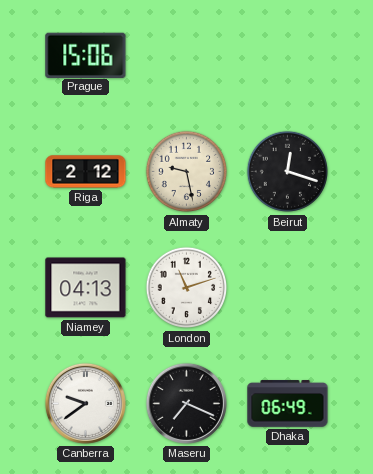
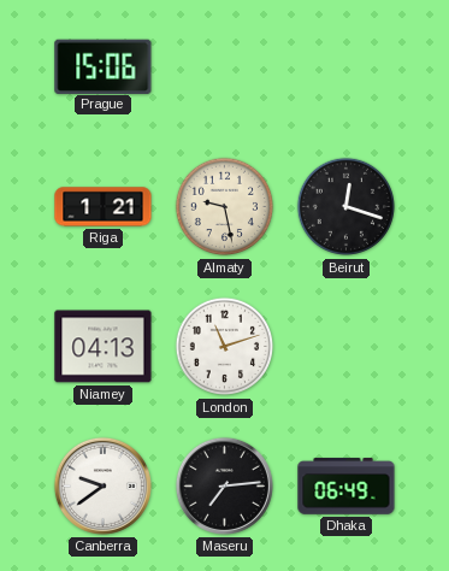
Riga: 2:12 -> 1:21
Maseru: 7:19 -> 7:14
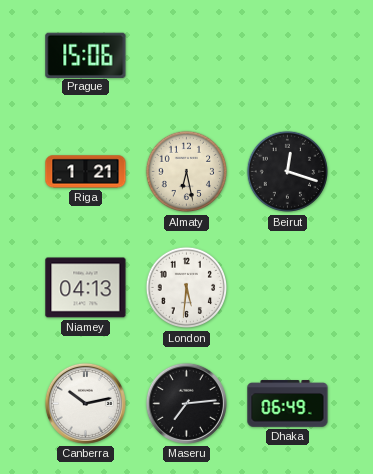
Almaty: 9:28 -> 6:28
London: 11:12 -> 5:31
Canberra: 9:39 -> 10:13
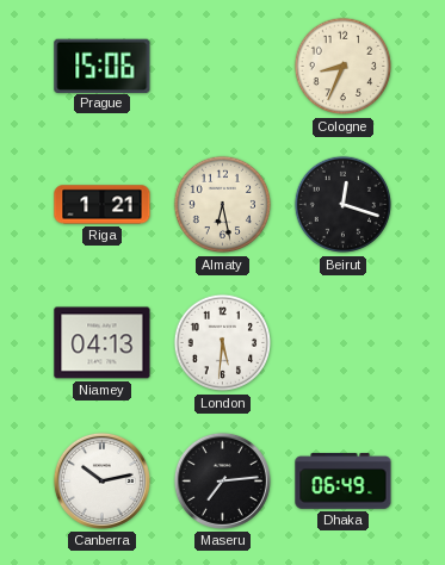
Cologne: none -> 8:34
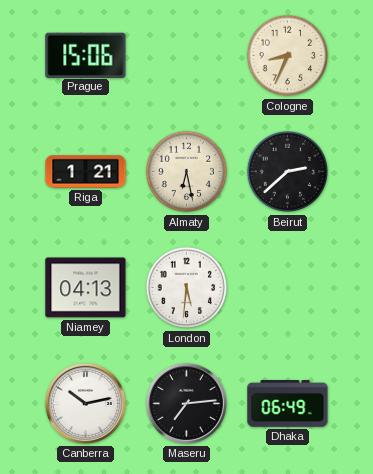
Beirut: 12:18 -> 2:38
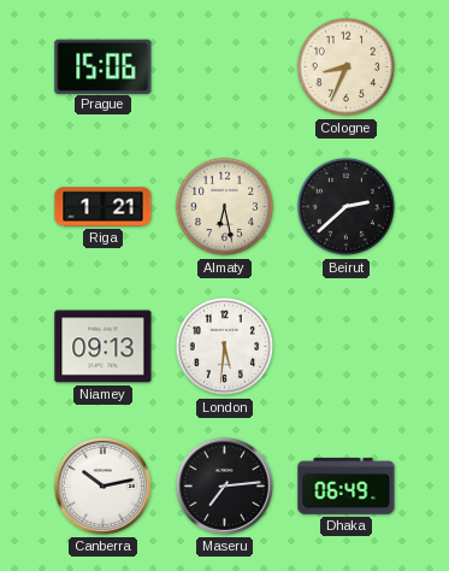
Niamey: 04:13 -> 09:13
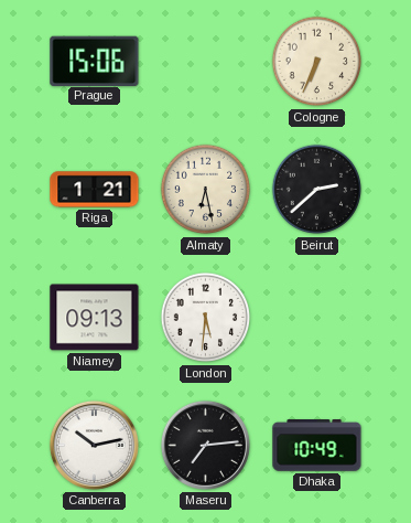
Cologne: 8:34 -> 6:34
Dhaka: 06:49 -> 10:49
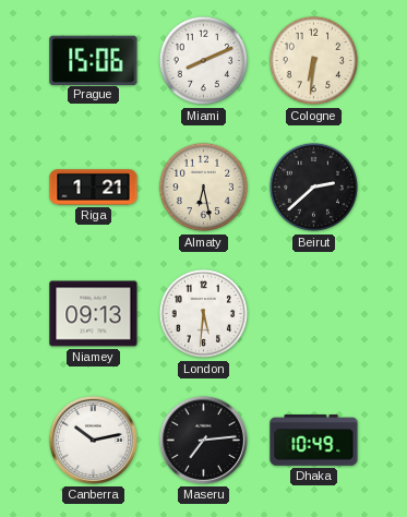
Miami: none -> 8:11
Cologne: 6:34 -> 6:31
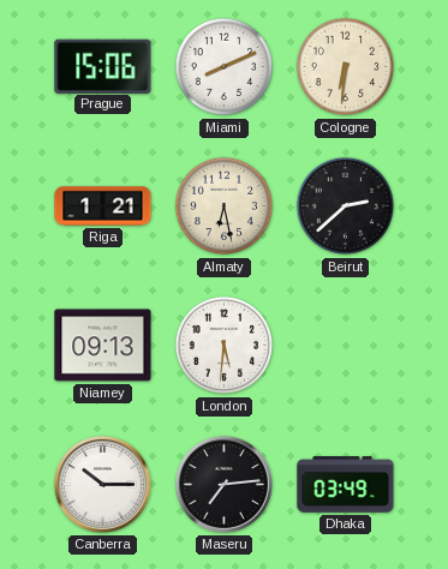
Canberra: 10:13 -> 10:15
Dhaka: 10:49 -> 03:49
